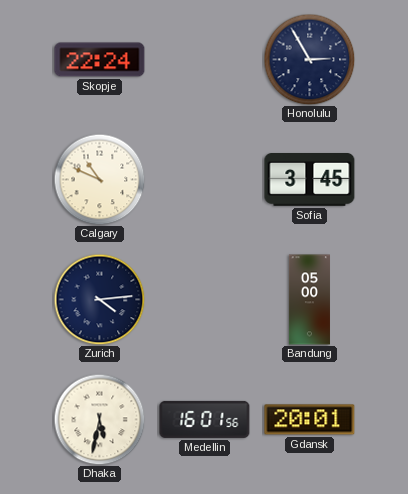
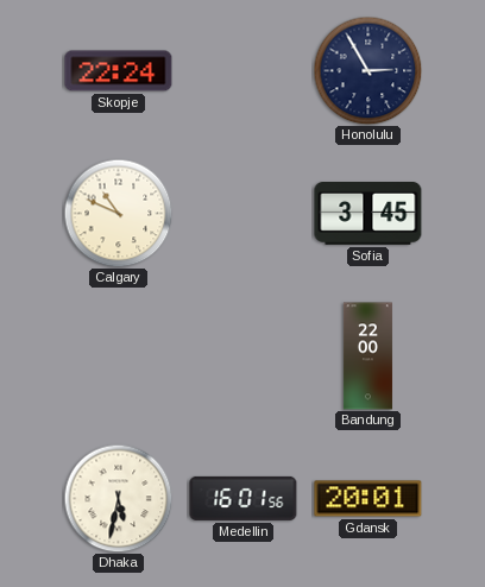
Zurich: 4:14 -> none
Bandung: 05:00 -> 22:00
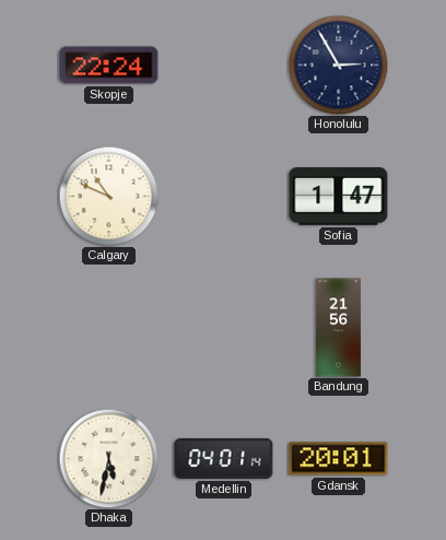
Sofia: 3:45 -> 1:47
Bandung: 22:00 -> 21:56
Medellin: 16:01 -> 04:01
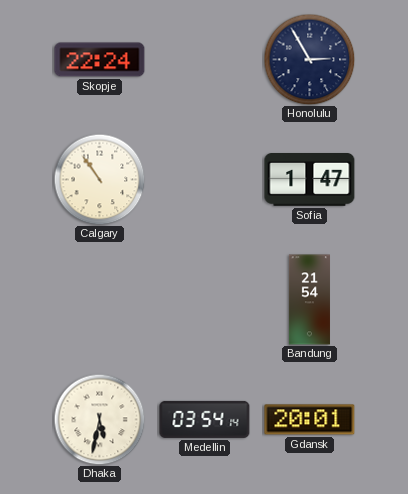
Calgary: 10:49 -> 10:54
Bandung: 21:56 -> 21:54
Medellin: 04:01 -> 03:54
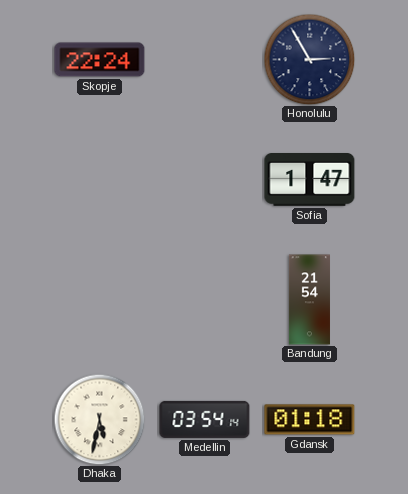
Calgary: 10:54 -> none
Gdansk: 20:01 -> 01:18
